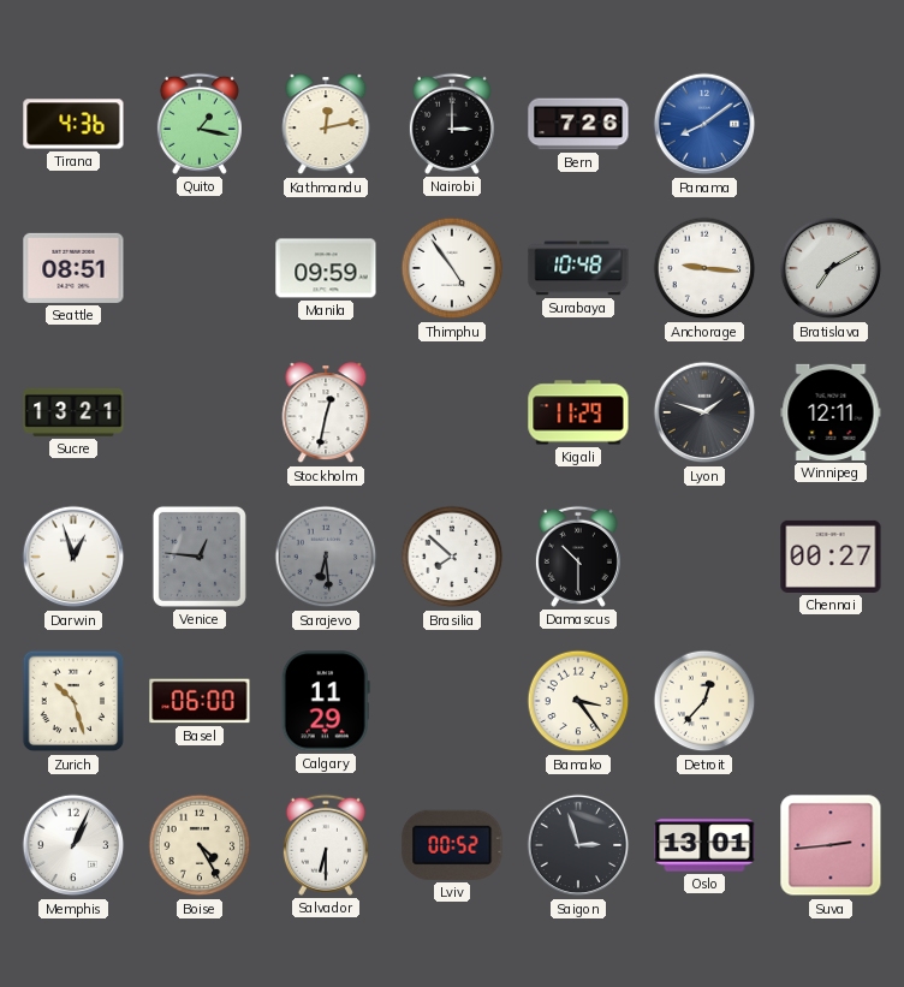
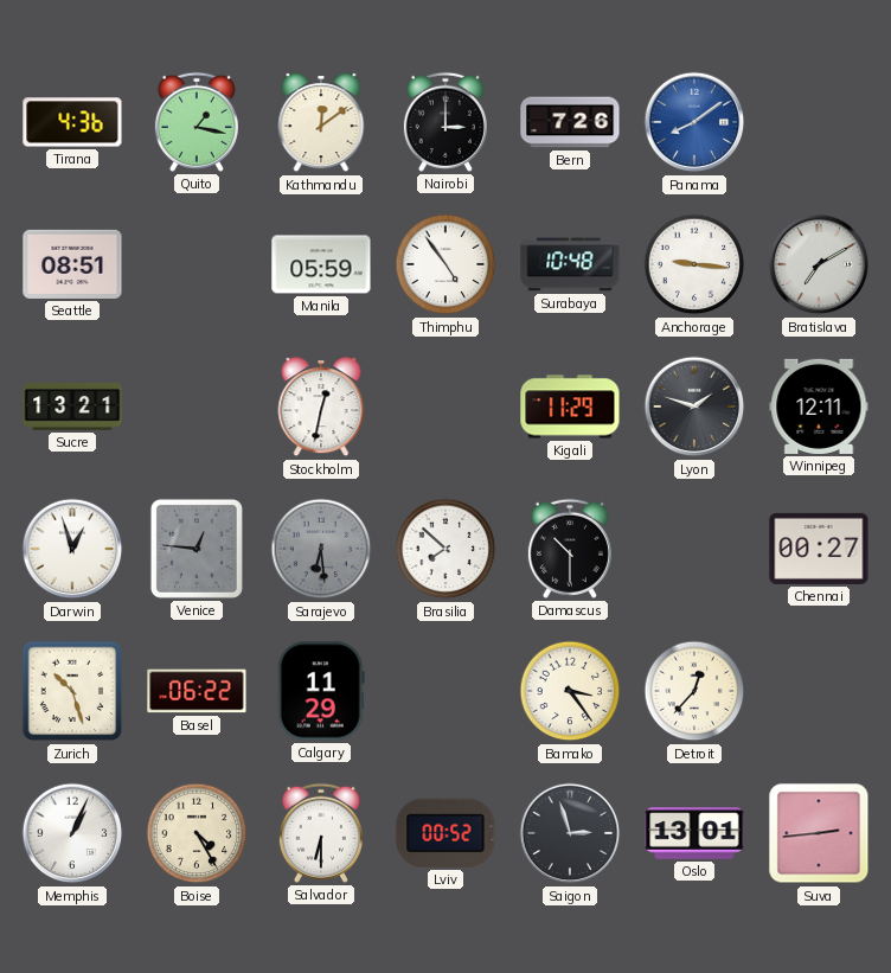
Kathmandu: 12:13 -> 12:09
Manila: 09:59 -> 05:59
Basel: 06:00 -> 06:22
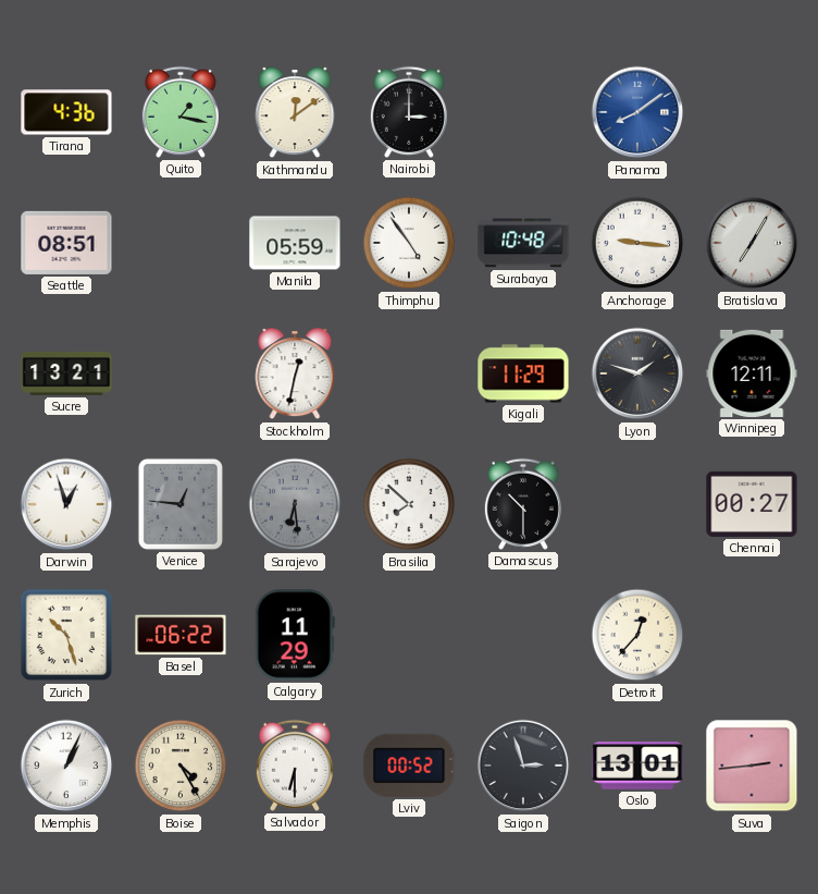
Bern: 7:26 -> none
Bratislava: 7:10 -> 7:05
Bamako: 3:24 -> none
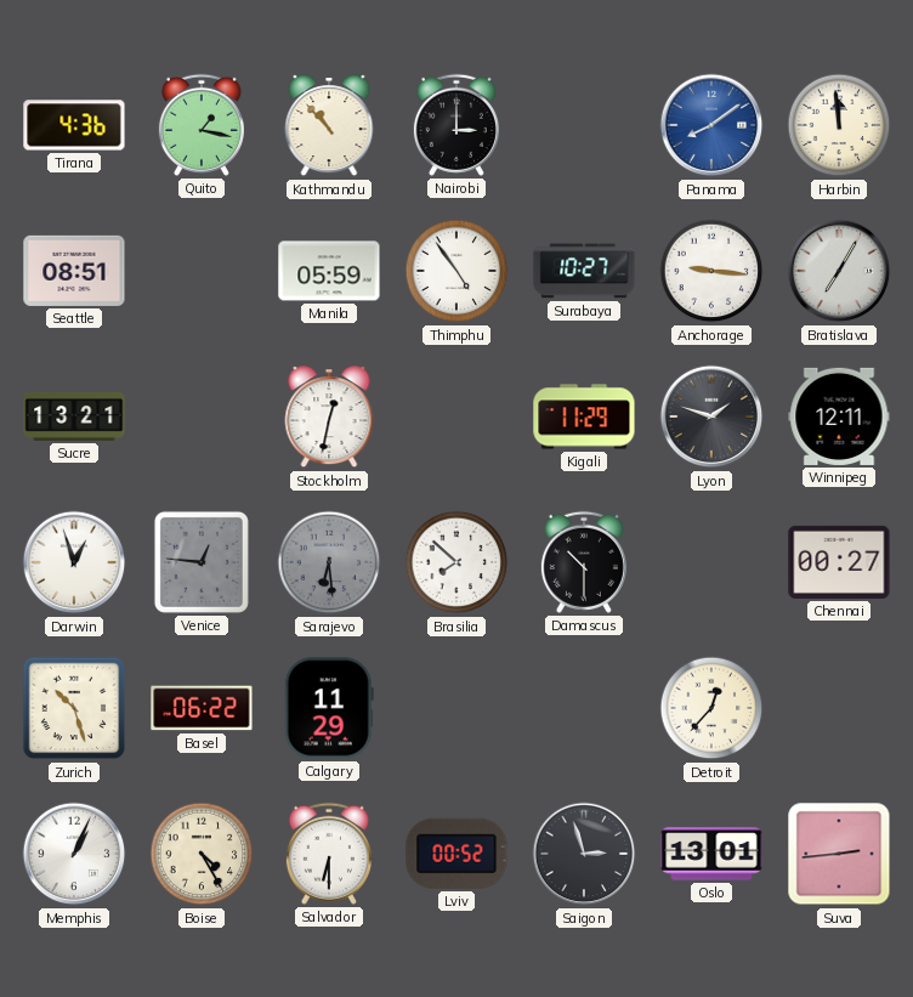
Kathmandu: 12:09 -> 10:53
Harbin: none -> 11:59
Surabaya: 10:48 -> 10:27
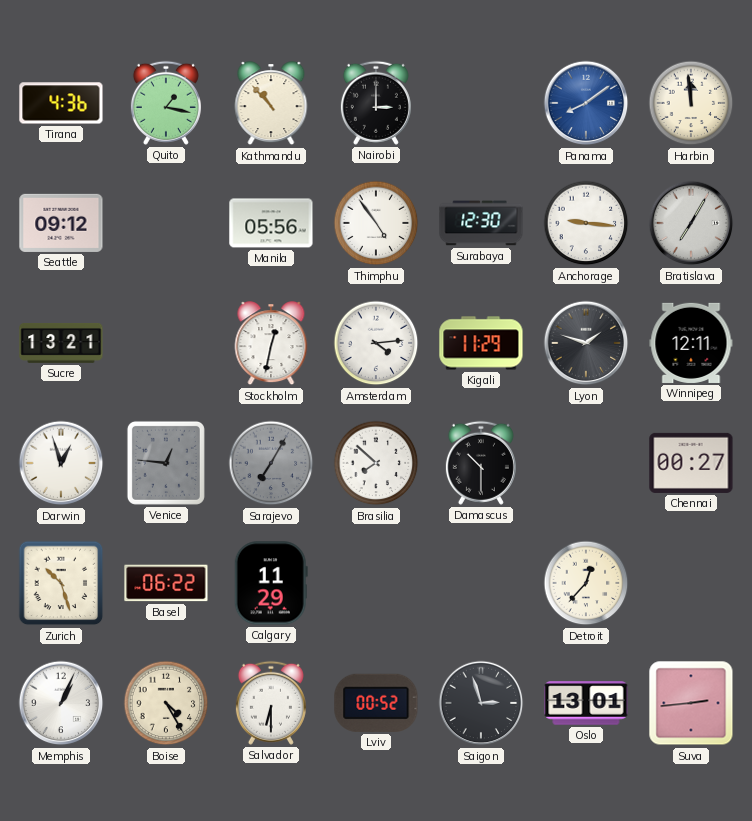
Seattle: 08:51 -> 09:12
Manila: 05:59 -> 05:56
Surabaya: 10:27 -> 12:30
Amsterdam: none -> 4:14
Sarajevo: 6:29 -> 7:05
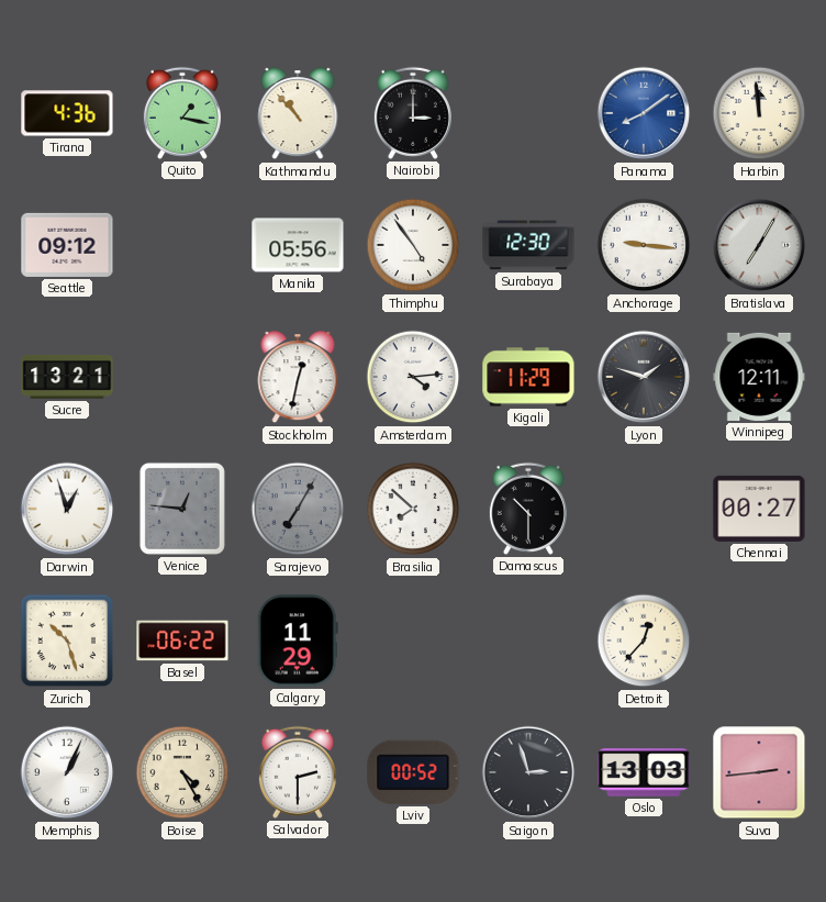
Salvador: 6:30 -> 2:30
Oslo: 13:01 -> 13:03
